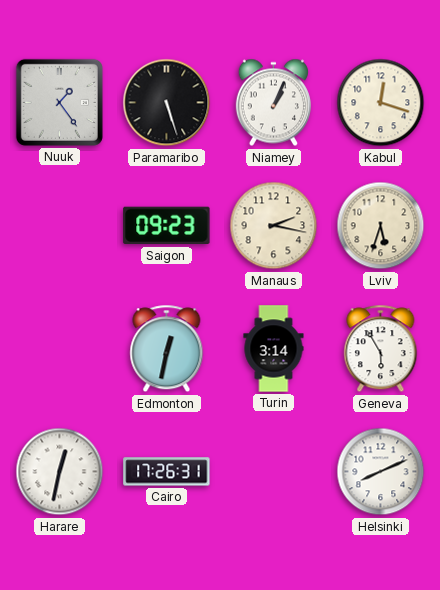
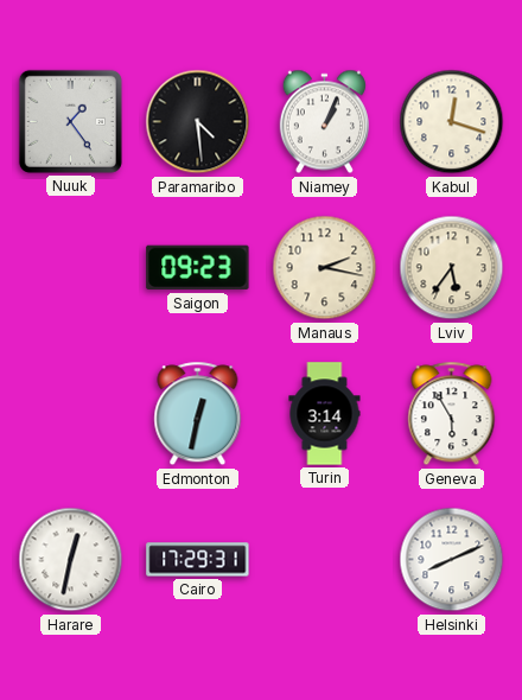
Paramaribo: 5:27 -> 4:29
Lviv: 5:33 -> 5:36
Cairo: 17:26 -> 17:29
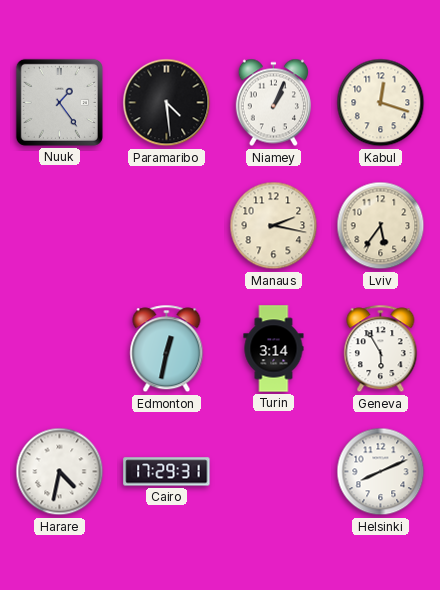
Saigon: 09:23 -> none
Harare: 12:32 -> 4:32
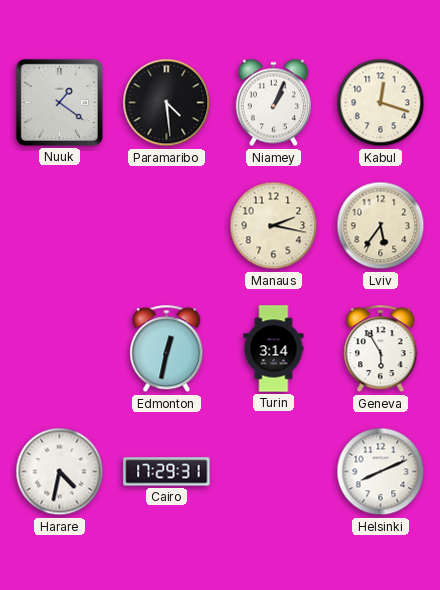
Nuuk: 1:24 -> 1:21
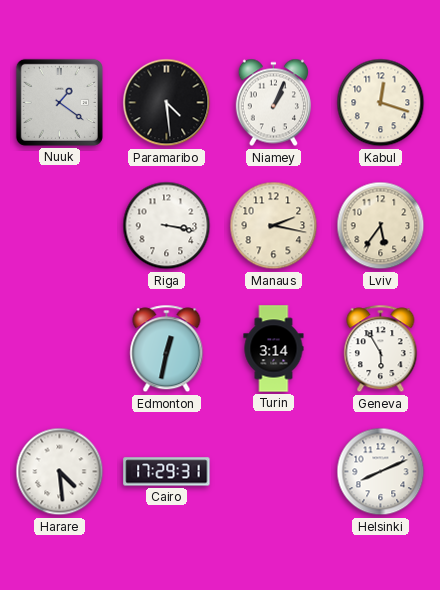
Riga: none -> 3:17
Harare: 4:32 -> 4:29
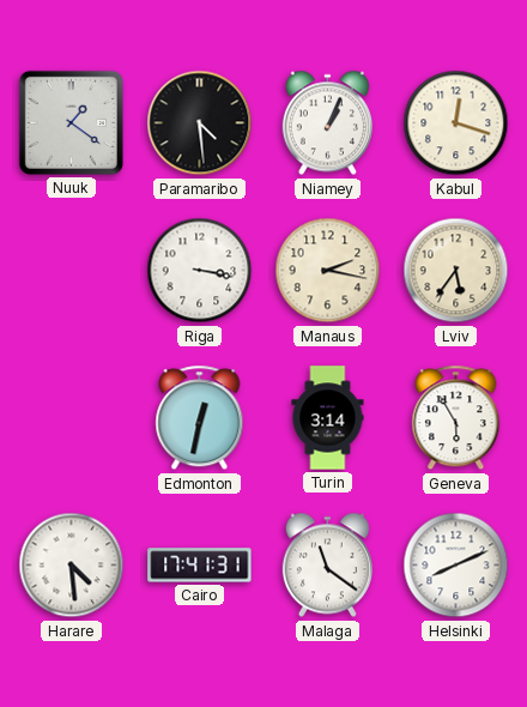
Cairo: 17:29 -> 17:41
Malaga: none -> 11:21
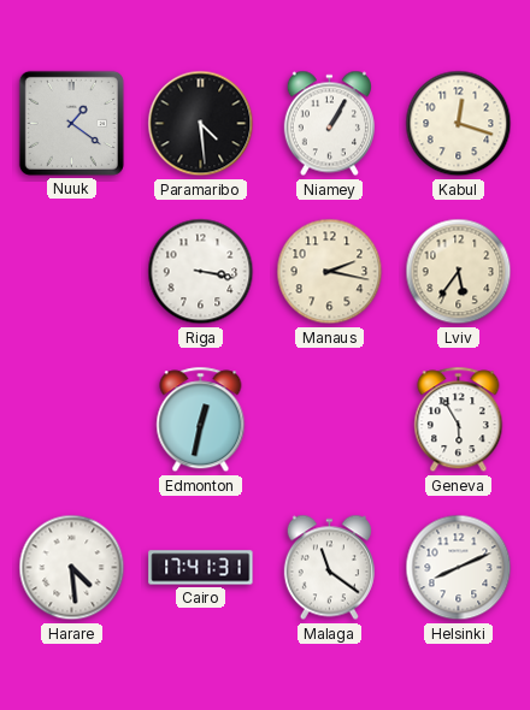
Niamey: 1:04 -> 1:05
Turin: 3:14 -> none
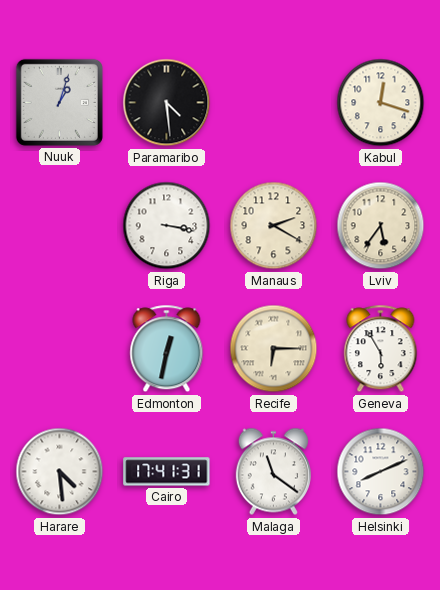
Nuuk: 1:21 -> 1:03
Niamey: 1:05 -> none
Manaus: 2:17 -> 2:20
Recife: none -> 6:15
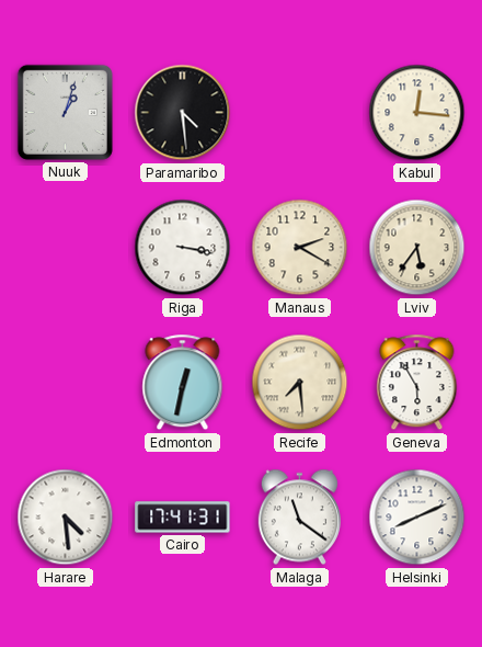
Kabul: 12:18 -> 12:16
Recife: 6:15 -> 7:29
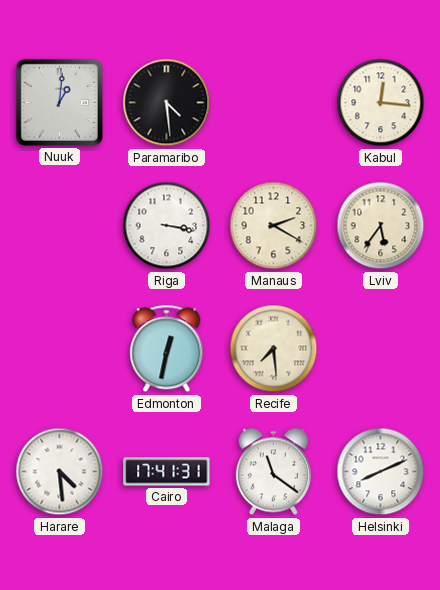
Nuuk: 1:03 -> 1:01
Geneva: 5:55 -> none
